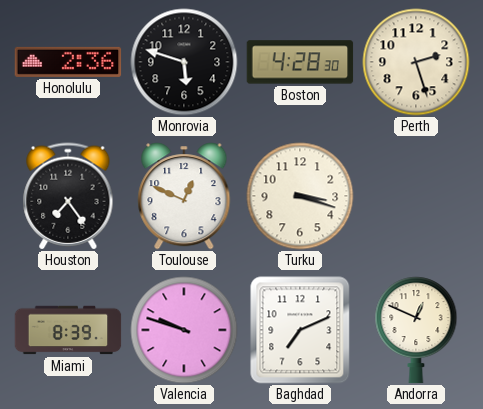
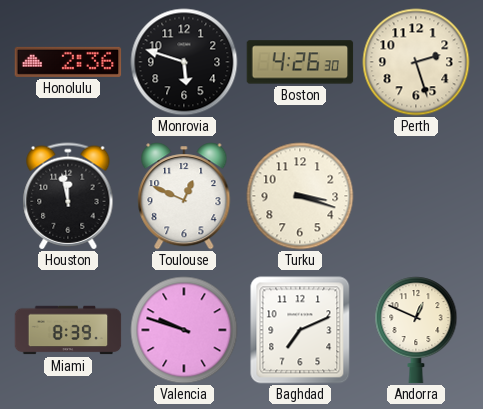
Boston: 4:28 -> 4:26
Houston: 7:24 -> 11:58
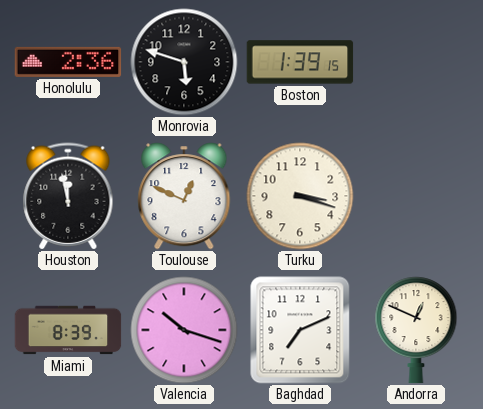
Boston: 4:26 -> 1:39
Perth: 2:27 -> none
Valencia: 9:48 -> 10:18
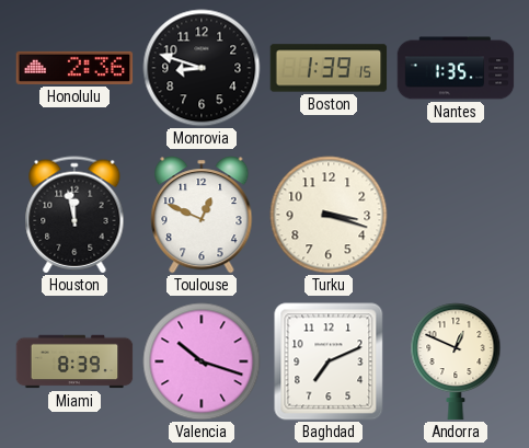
Monrovia: 5:48 -> 8:48
Nantes: none -> 1:35
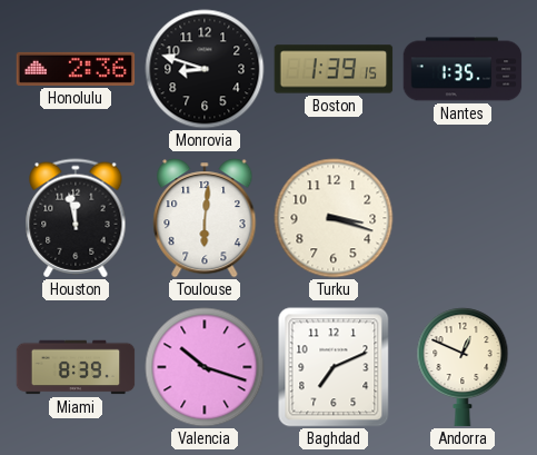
Toulouse: 12:49 -> 6:01
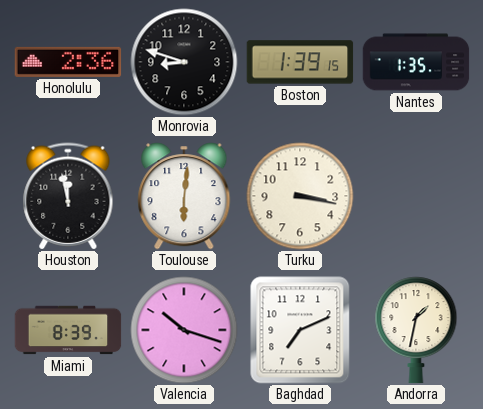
Turku: 3:18 -> 3:17
Andorra: 12:49 -> 1:32
